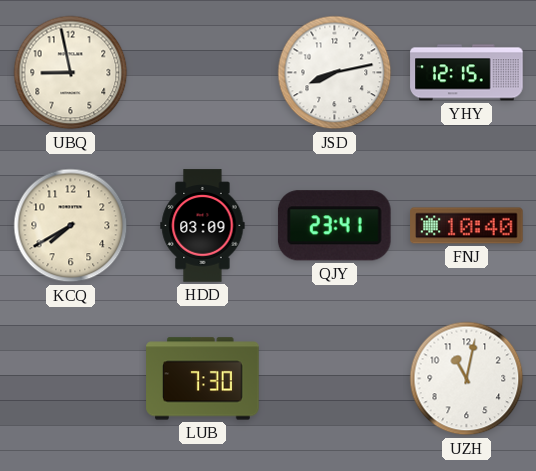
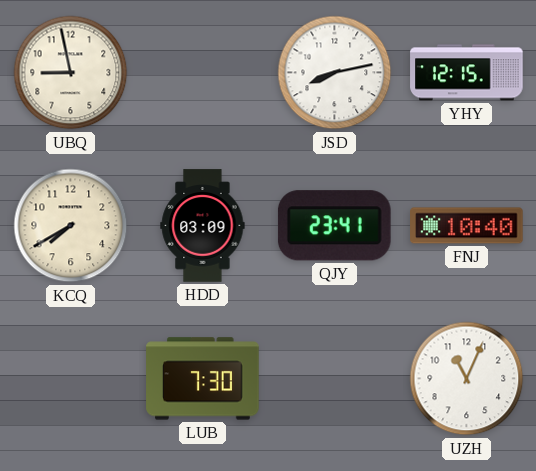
UZH: 11:02 -> 11:04
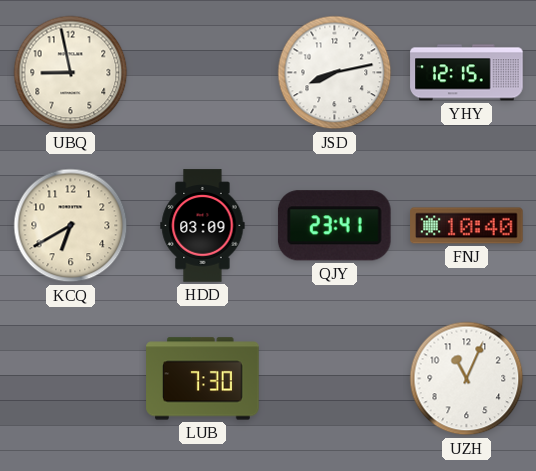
KCQ: 7:40 -> 6:40
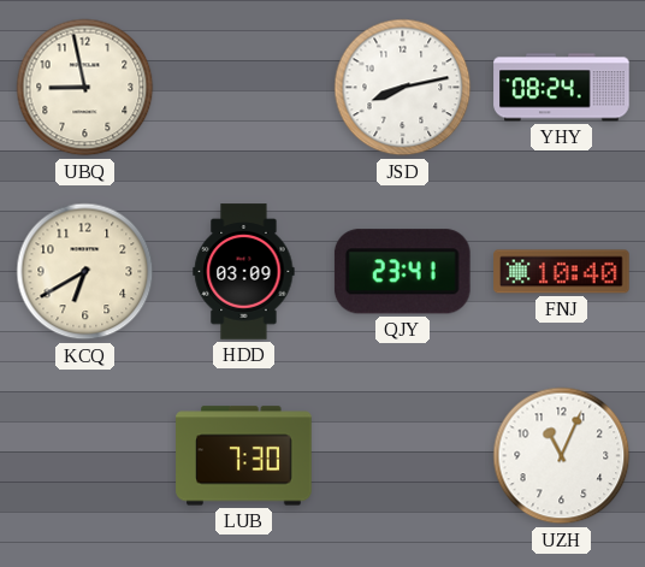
YHY: 12:15 -> 08:24
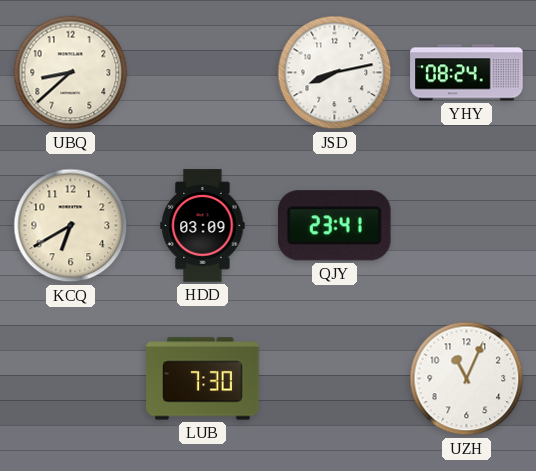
UBQ: 8:58 -> 8:38
FNJ: 10:40 -> none
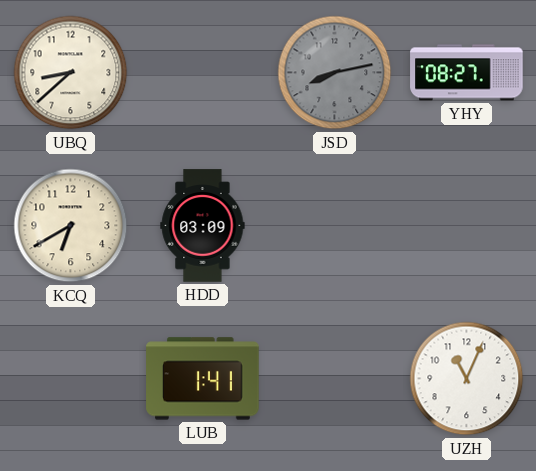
JSD dial: white -> grey
YHY: 08:24 -> 08:27
QJY: 23:41 -> none
LUB: 7:30 -> 1:41
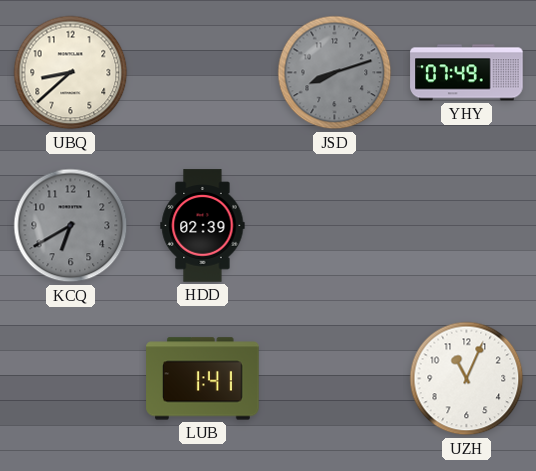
JSD: 8:13 -> 8:12
YHY: 08:27 -> 07:49
KCQ dial: cream -> grey
HDD: 03:09 -> 02:39
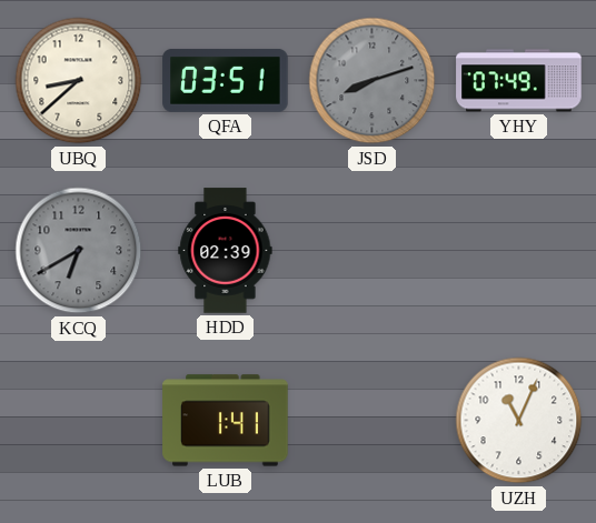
QFA: none -> 03:51
